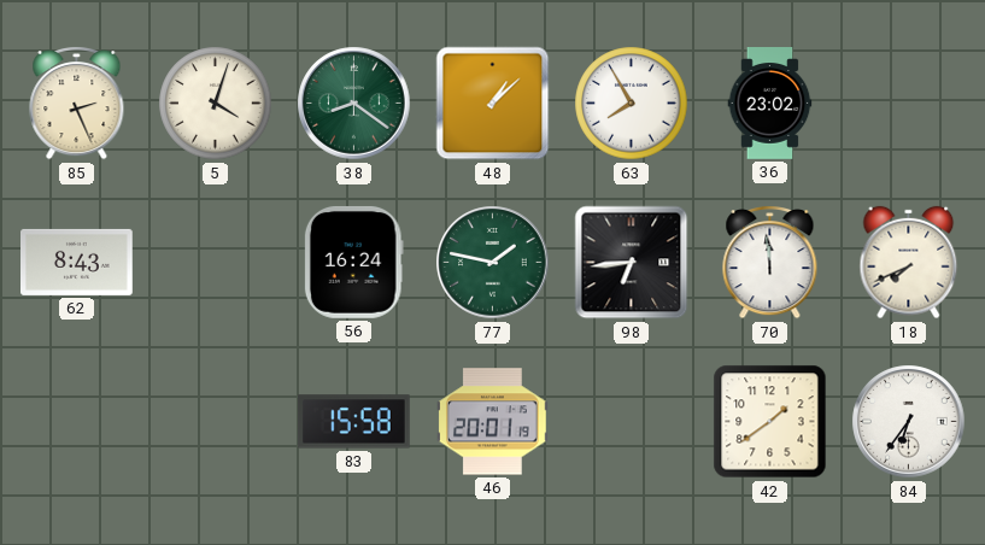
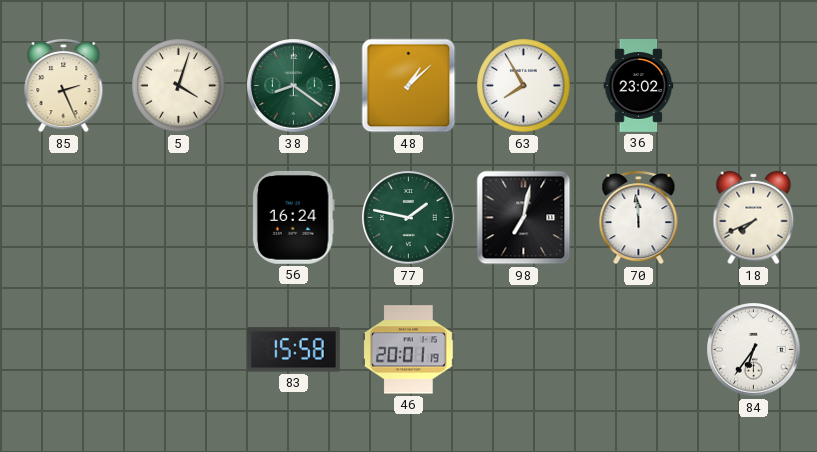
62: 8:43 -> none
98: 6:44 -> 7:02
42: 1:39 -> none
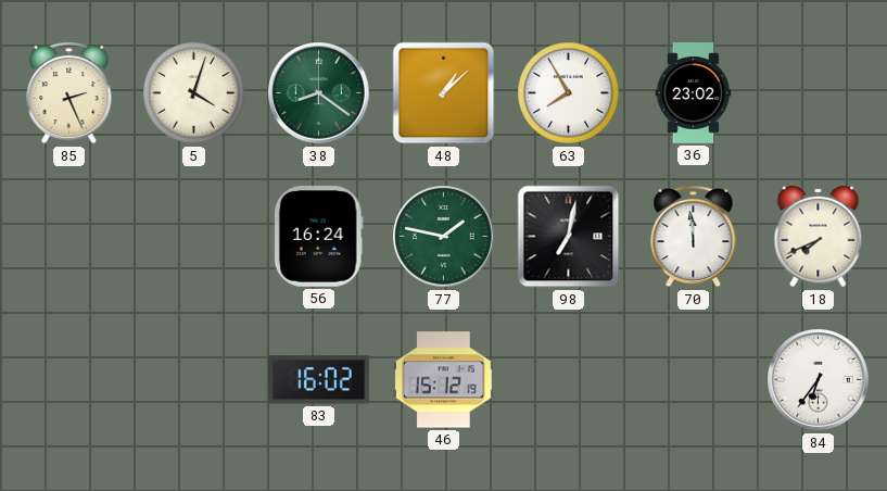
83: 15:58 -> 16:02
46: 20:01 -> 15:12
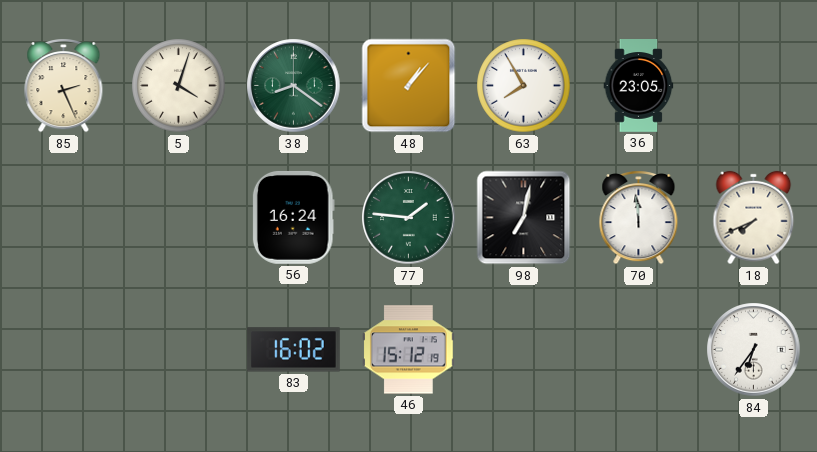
48: 1:08 -> 1:07
36: 23:02 -> 23:05
77: 1:47 -> 1:46
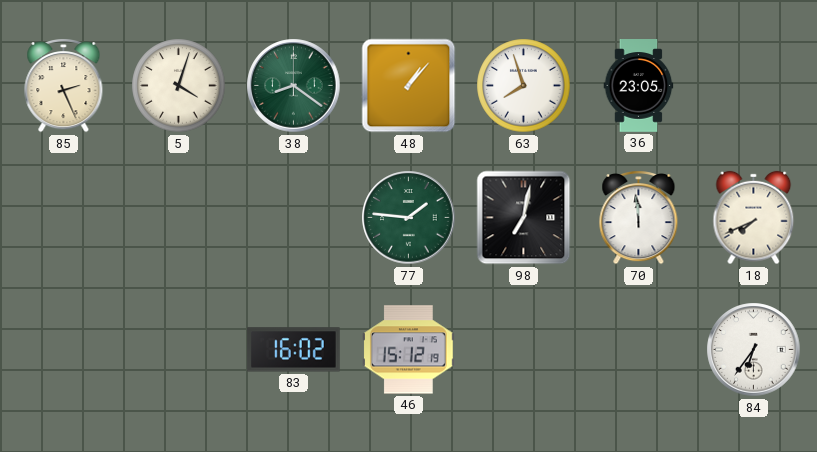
63: 7:55 -> 7:57
56: 16:24 -> none
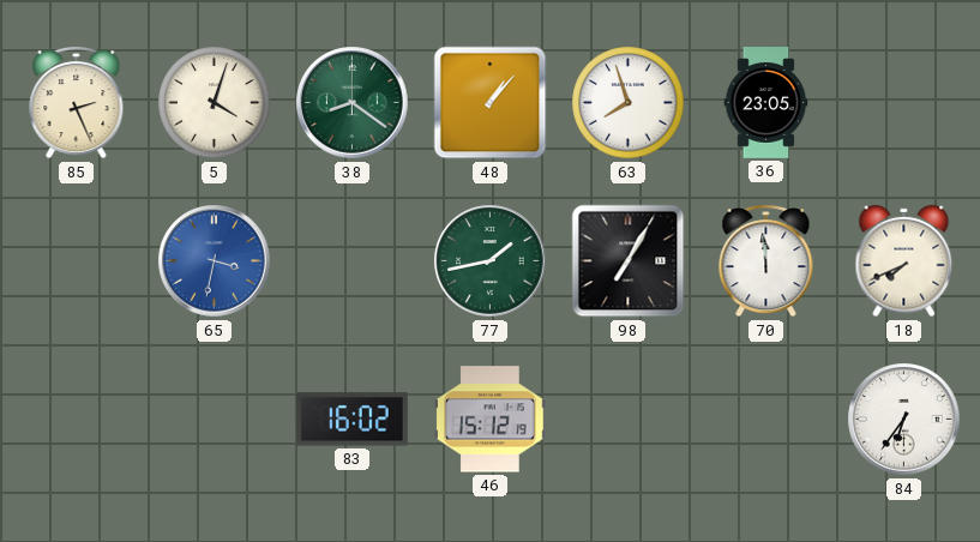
65: none -> 3:32
77: 1:46 -> 1:43
98: 7:02 -> 7:05
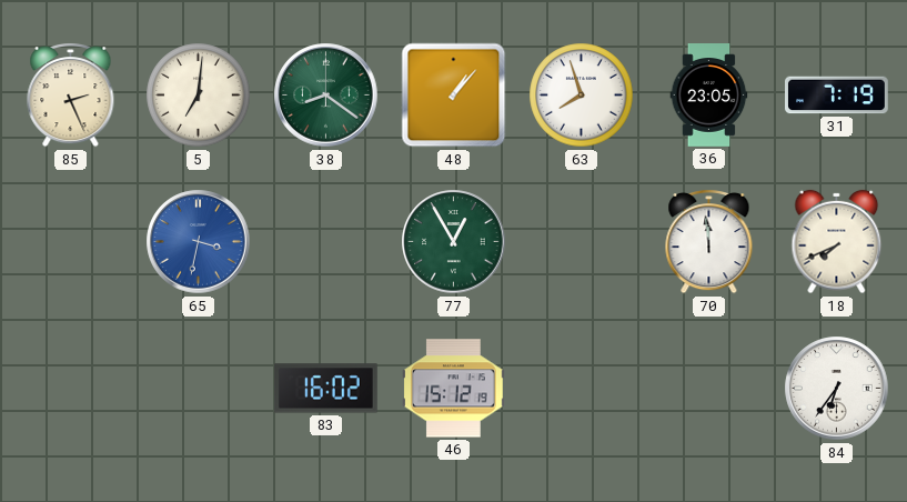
5: 4:03 -> 7:01
31: none -> 7:19
77: 1:43 -> 12:55
98: 7:05 -> none
